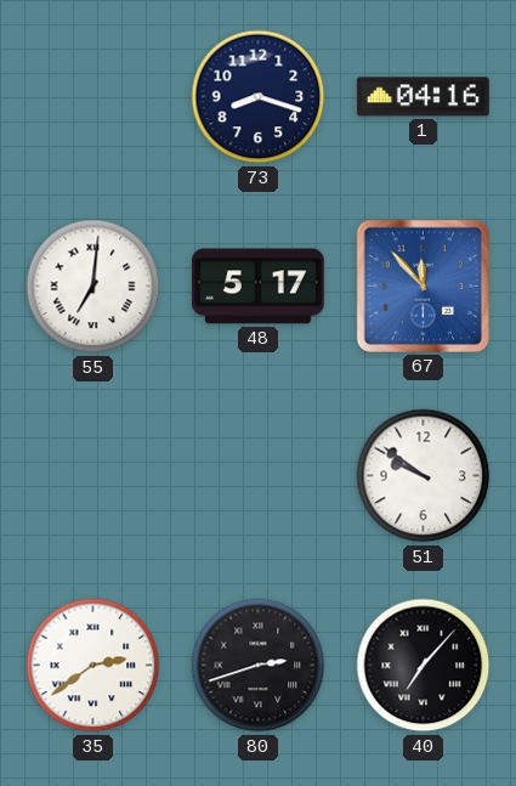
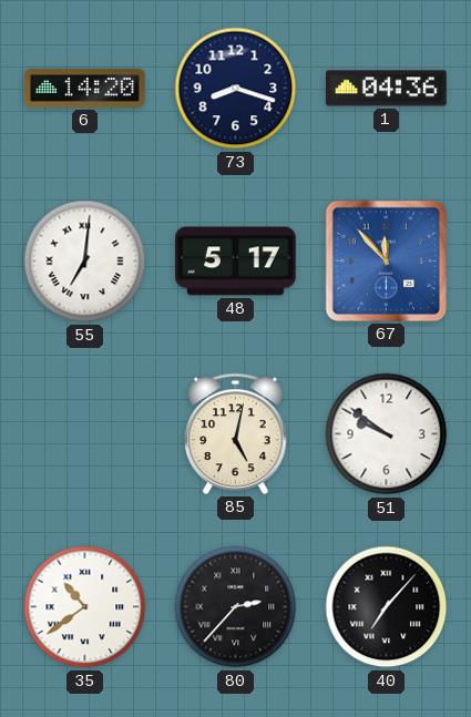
6: none -> 14:20
1: 04:16 -> 04:36
85: none -> 5:02
35: 2:39 -> 10:39
80: 2:42 -> 2:37
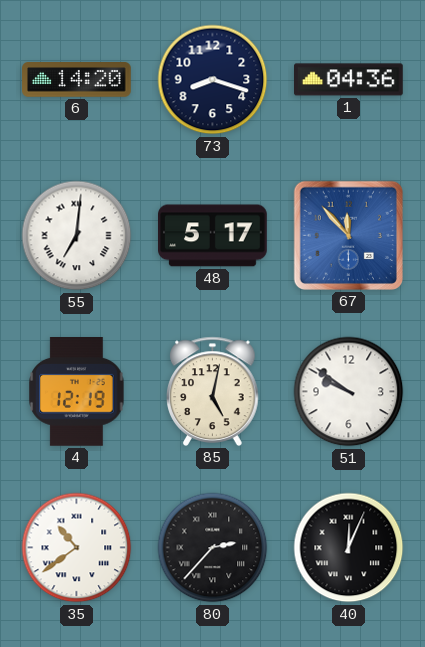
4: none -> 12:19
40: 7:07 -> 12:04
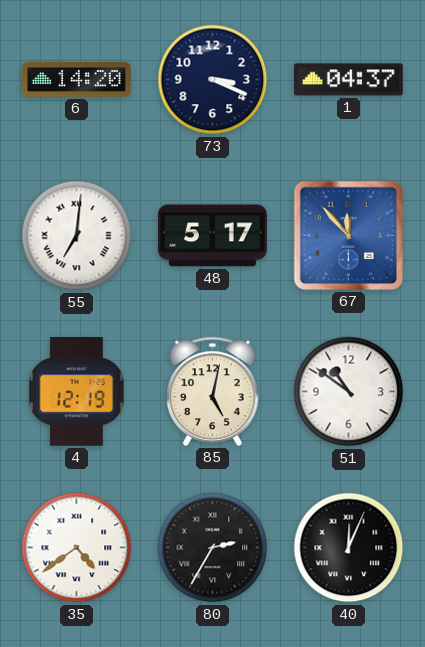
73: 8:18 -> 3:19
1: 04:36 -> 04:37
51: 9:51 -> 10:51
35: 10:39 -> 4:39
80: 2:37 -> 2:35
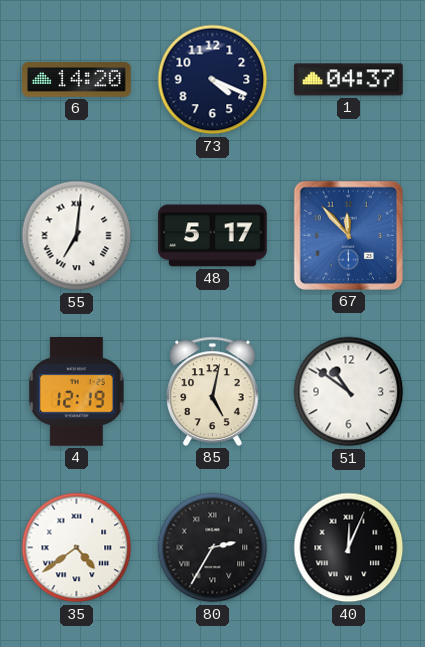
73: 3:19 -> 4:19
